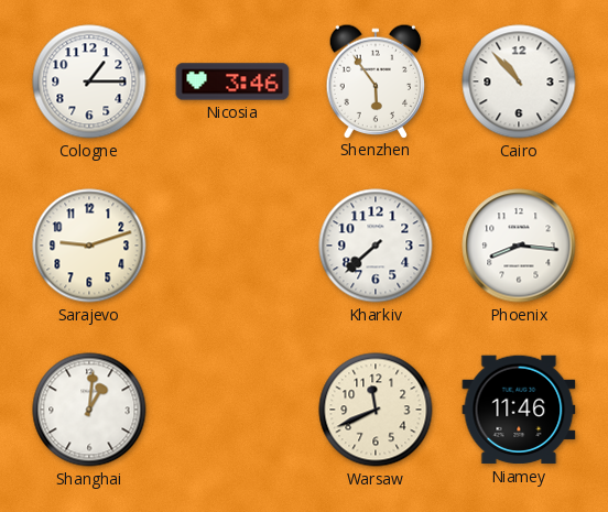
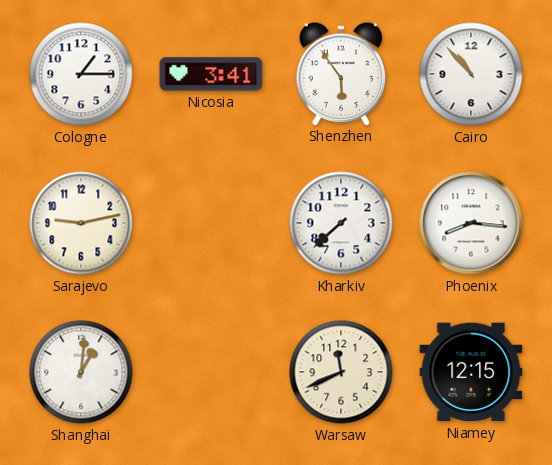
Nicosia: 3:46 -> 3:41
Sarajevo: 9:12 -> 9:13
Niamey: 11:46 -> 12:15
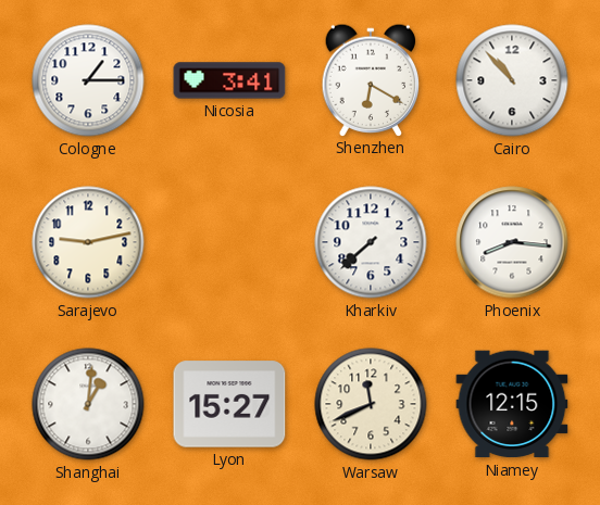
Shenzhen: 5:54 -> 6:20
Lyon: none -> 15:27
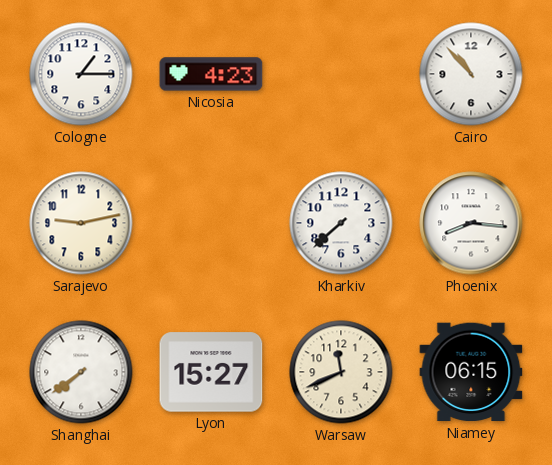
Nicosia: 3:41 -> 4:23
Shenzhen: 6:20 -> none
Shanghai: 1:01 -> 7:39
Niamey: 12:15 -> 06:15
